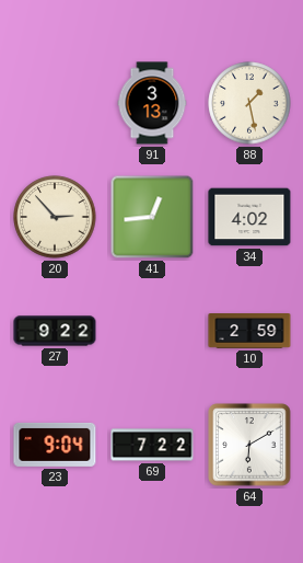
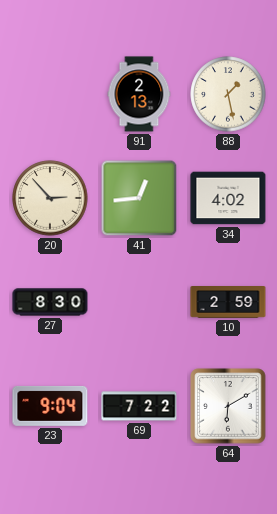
91: 3:13 -> 2:13
27: 9:22 -> 8:30
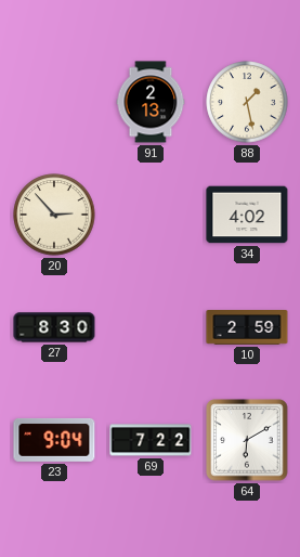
41: 12:44 -> none
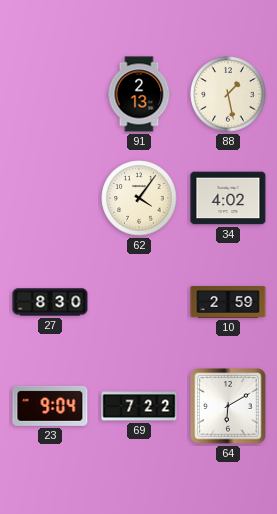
20: 2:53 -> none
62: none -> 4:06
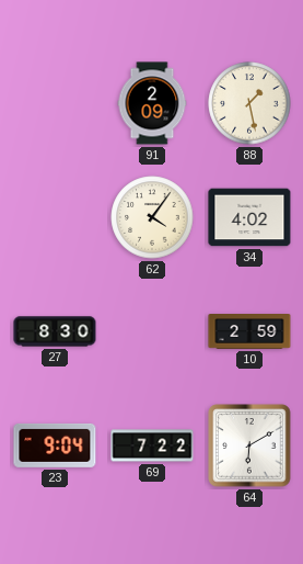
91: 2:13 -> 2:09
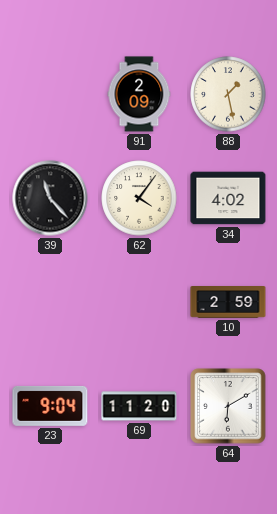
39: none -> 11:23
27: 8:30 -> none
69: 7:22 -> 11:20
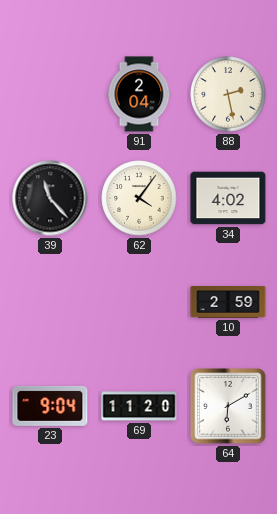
91: 2:09 -> 2:04
88: 1:28 -> 2:28
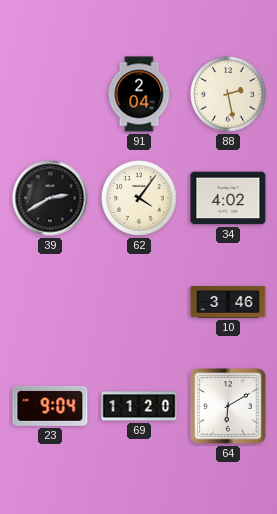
39: 11:23 -> 2:40
10: 2:59 -> 3:46
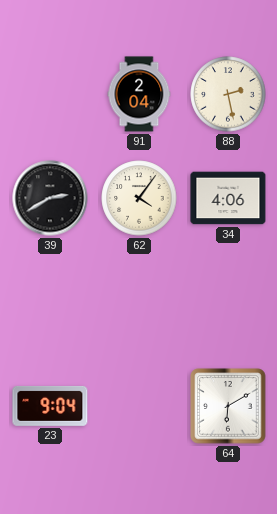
34: 4:02 -> 4:06
10: 3:46 -> none
69: 11:20 -> none
